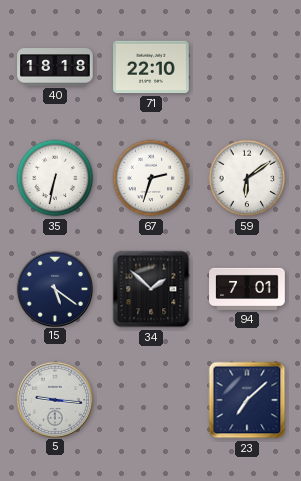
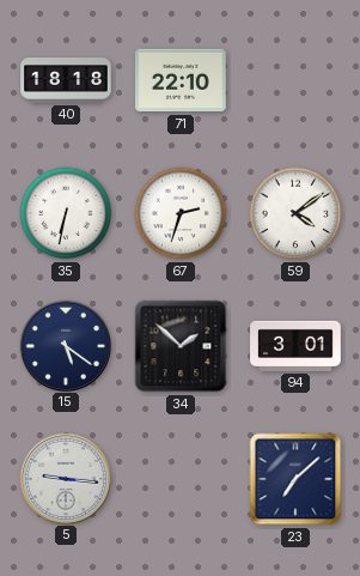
59: 6:09 -> 4:09
94: 7:01 -> 3:01
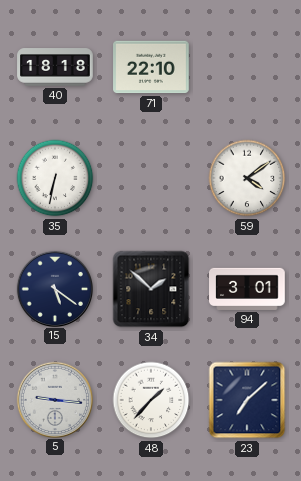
67: 2:33 -> none
48: none -> 1:37
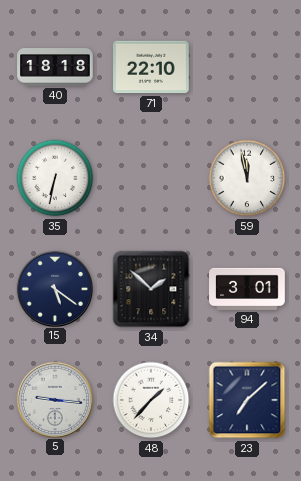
59: 4:09 -> 11:58
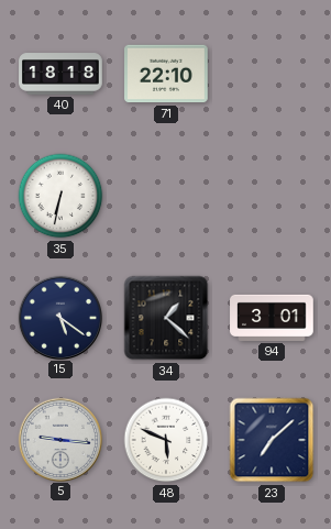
59: 11:58 -> none
34: 1:52 -> 1:22
48: 1:37 -> 5:49
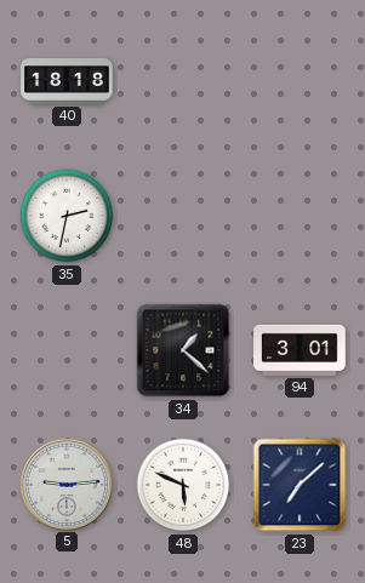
71: 22:10 -> none
35: 6:32 -> 2:32
15: 5:21 -> none
5: 9:16 -> 9:14
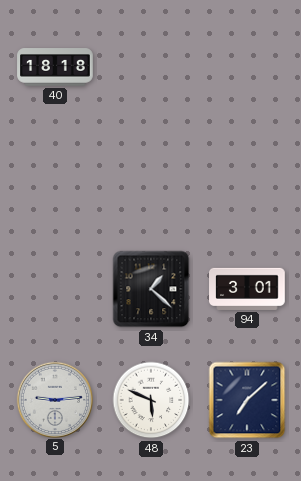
35: 2:32 -> none
